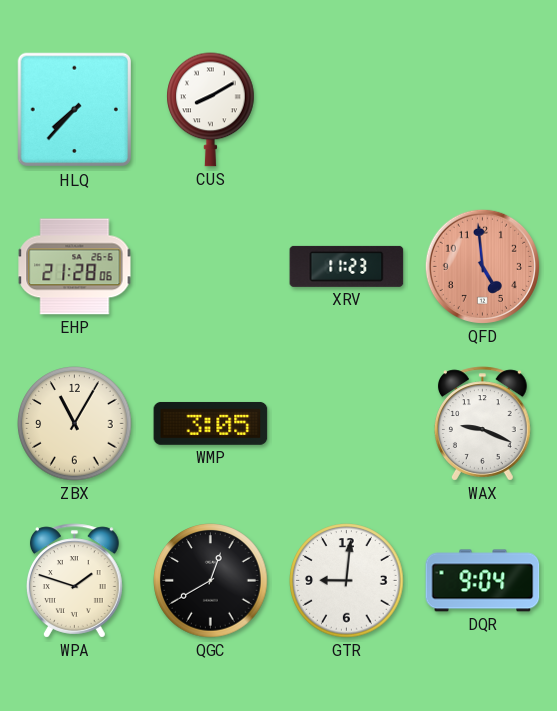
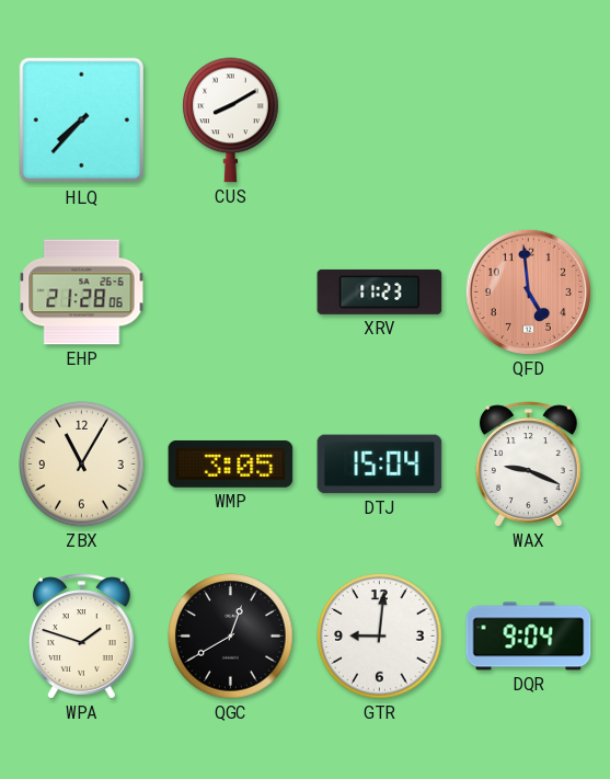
DTJ: none -> 15:04
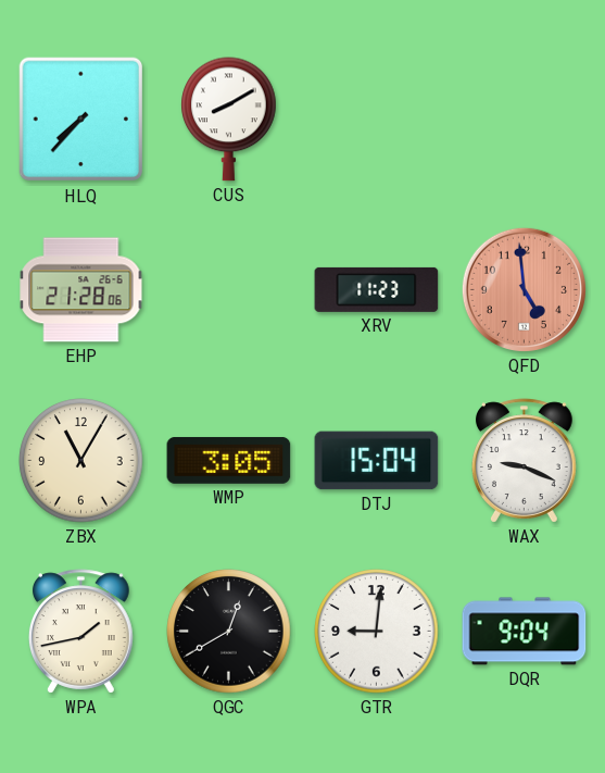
WPA: 1:48 -> 1:43
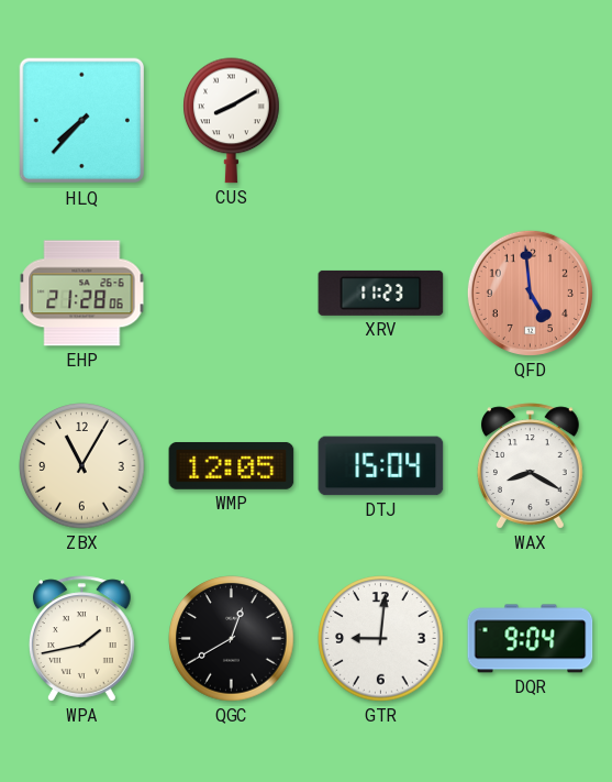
WMP: 3:05 -> 12:05
WAX: 9:19 -> 8:20
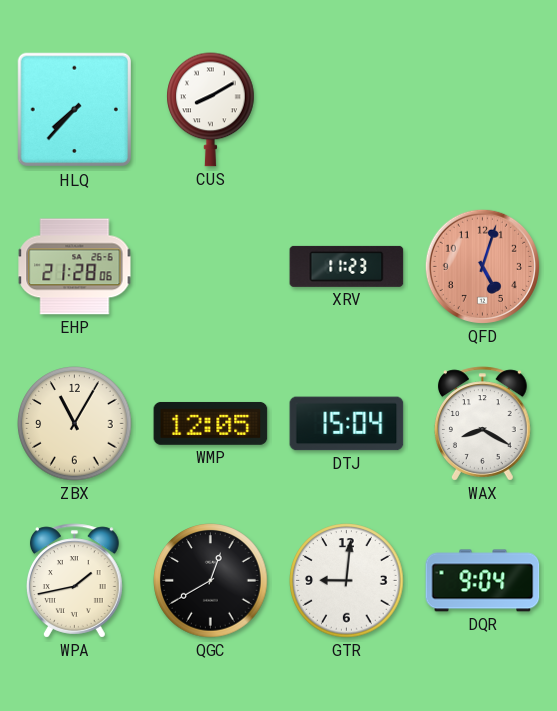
QFD: 4:59 -> 5:03
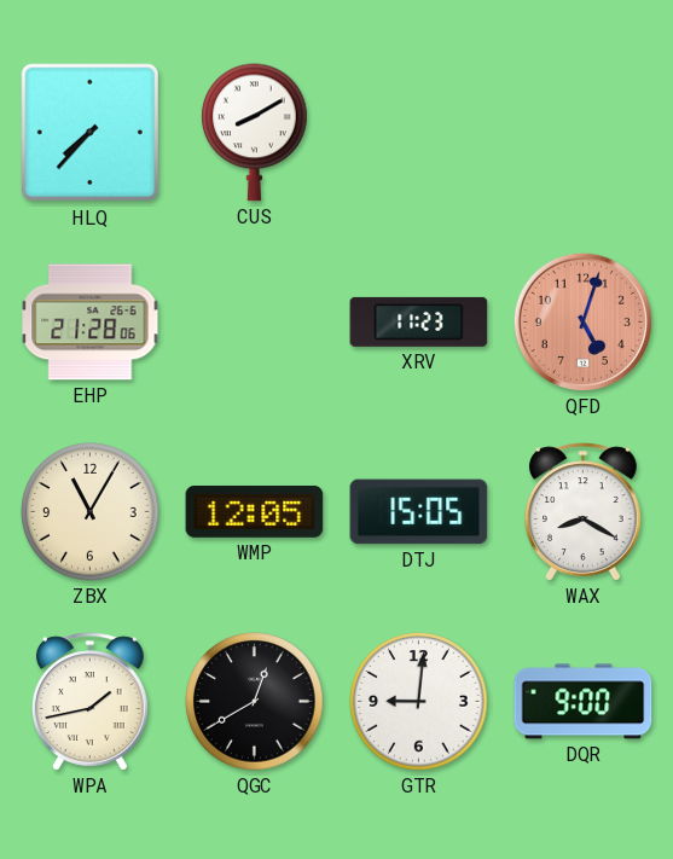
DTJ: 15:04 -> 15:05
DQR: 9:04 -> 9:00
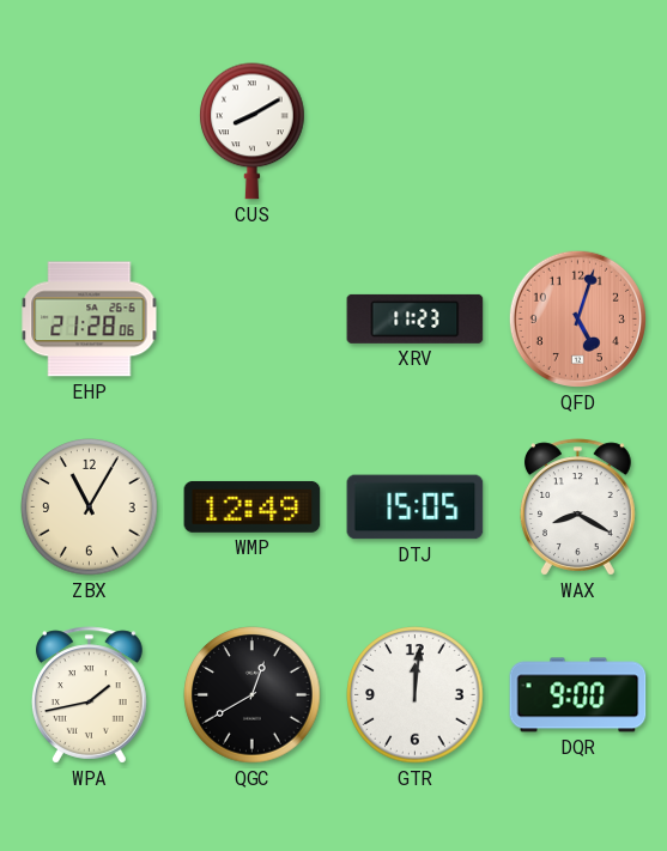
HLQ: 7:37 -> none
WMP: 12:05 -> 12:49
GTR: 9:01 -> 12:01
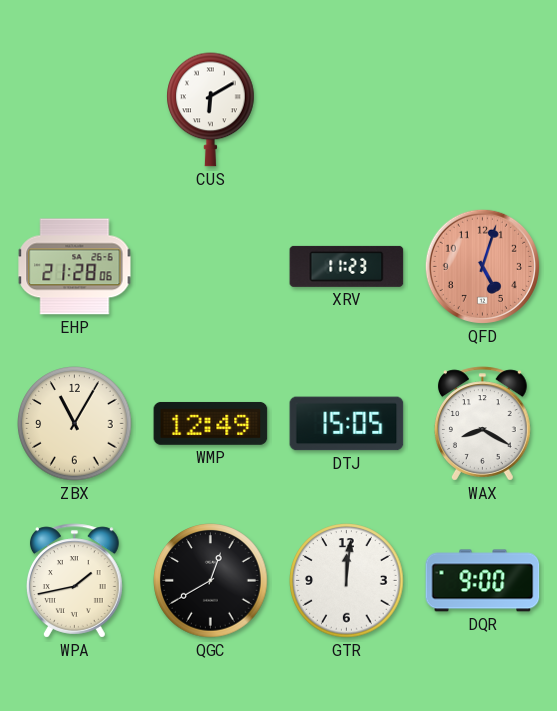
CUS: 8:10 -> 6:10
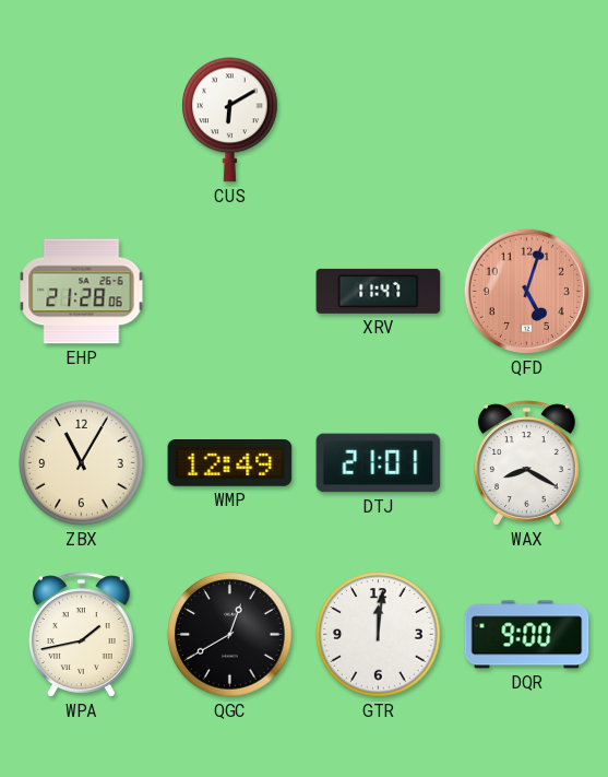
XRV: 11:23 -> 11:47
DTJ: 15:05 -> 21:01
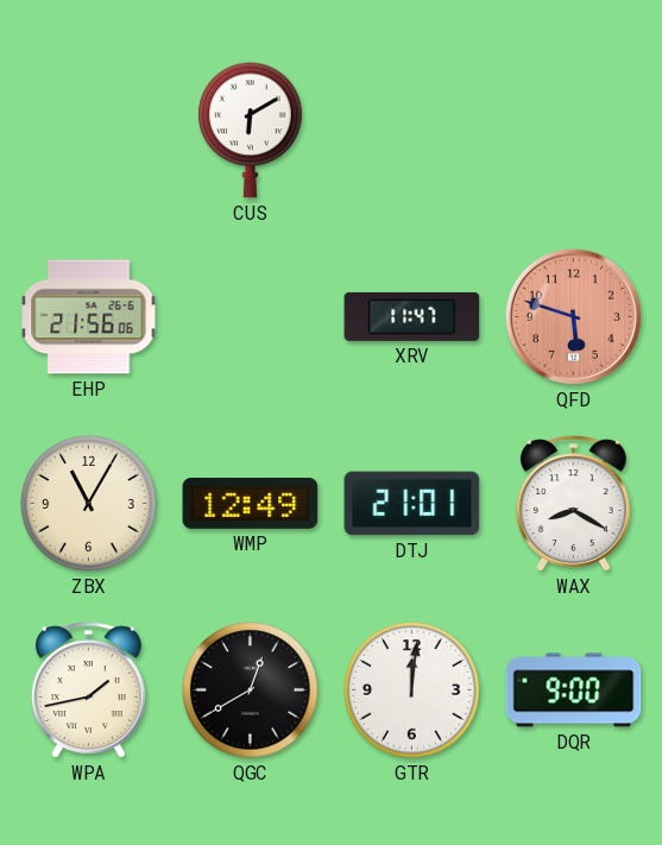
EHP: 21:28 -> 21:56
QFD: 5:03 -> 5:48
